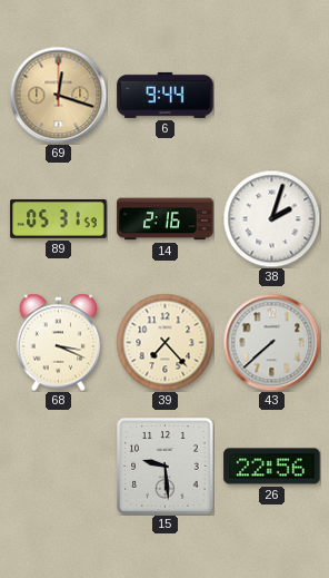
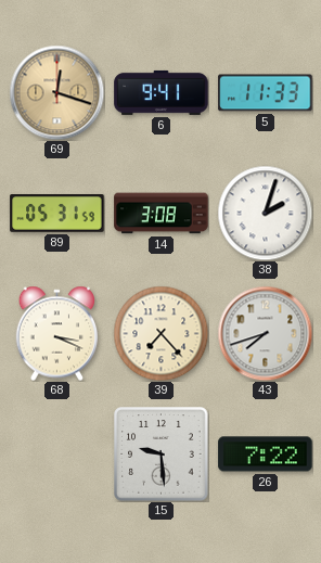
6: 9:44 -> 9:41
5: none -> 11:33
14: 2:16 -> 3:08
43: 7:38 -> 7:42
26: 22:56 -> 7:22
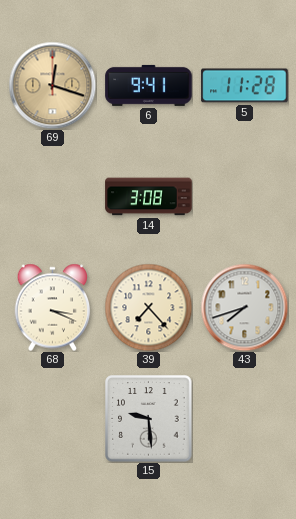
5: 11:33 -> 11:28
89: 05:31 -> none
38: 2:03 -> none
26: 7:22 -> none
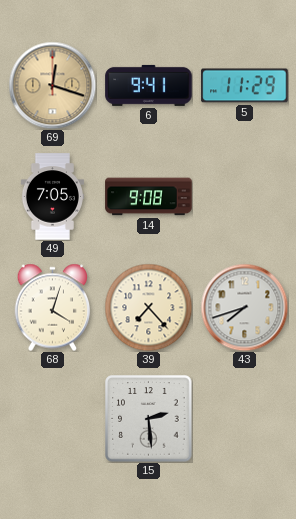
5: 11:28 -> 11:29
49: none -> 7:05
14: 3:08 -> 9:08
68: 3:19 -> 4:03
15: 9:29 -> 2:29
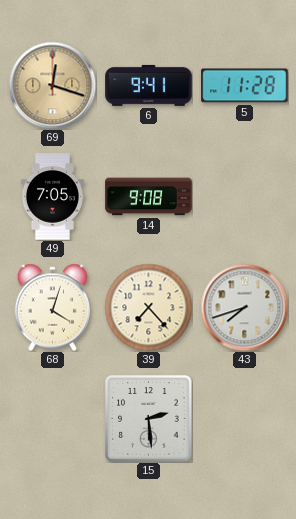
5: 11:29 -> 11:28
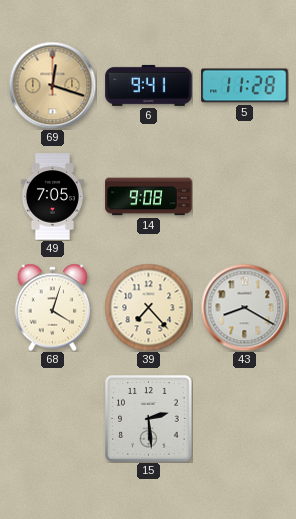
43: 7:42 -> 8:20
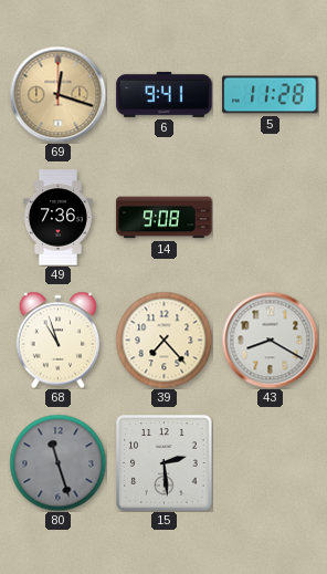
49: 7:05 -> 7:36
68: 4:03 -> 10:57
80: none -> 11:27
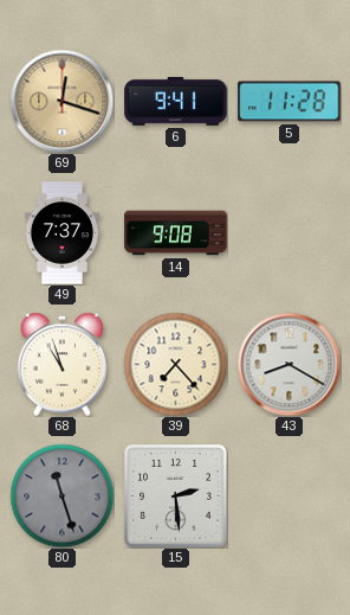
49: 7:36 -> 7:37
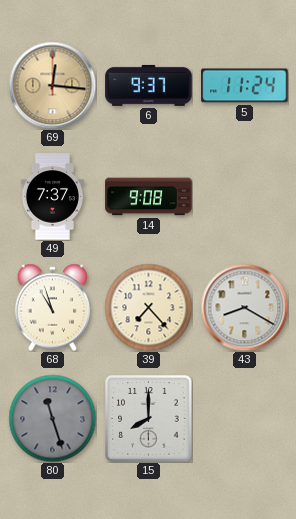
69: 12:18 -> 12:16
6: 9:41 -> 9:37
5: 11:28 -> 11:24
15: 2:29 -> 8:00
